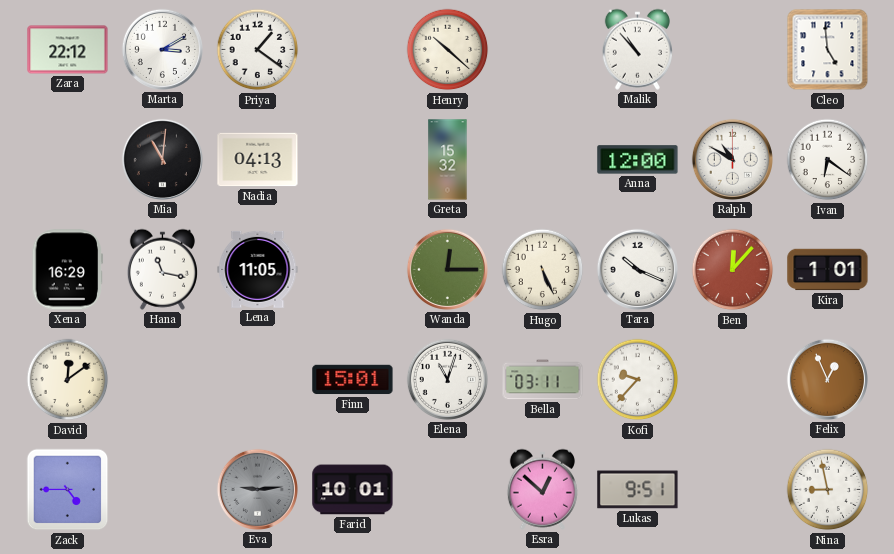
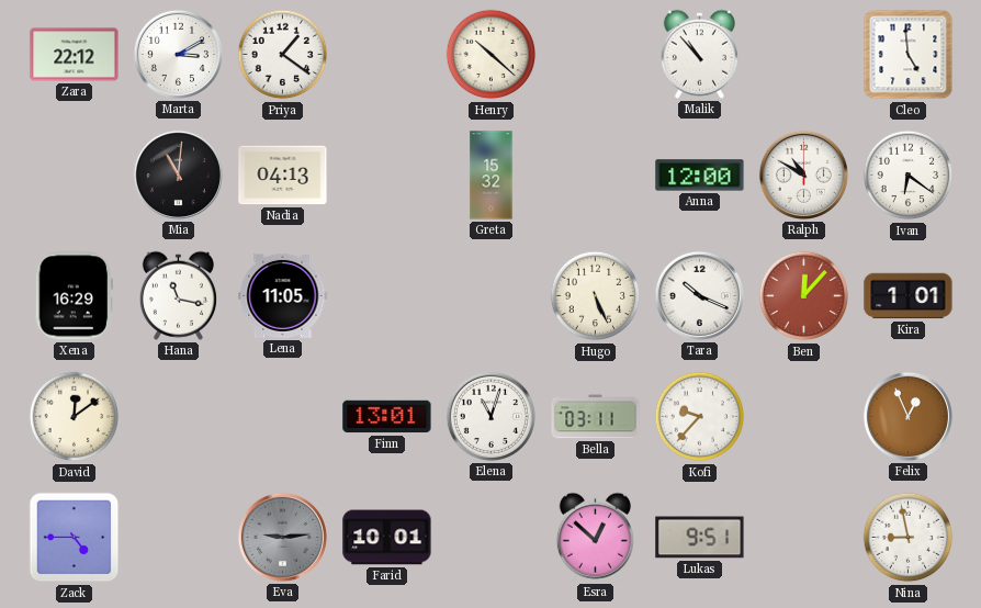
Wanda: 12:15 -> none
Finn: 15:01 -> 13:01
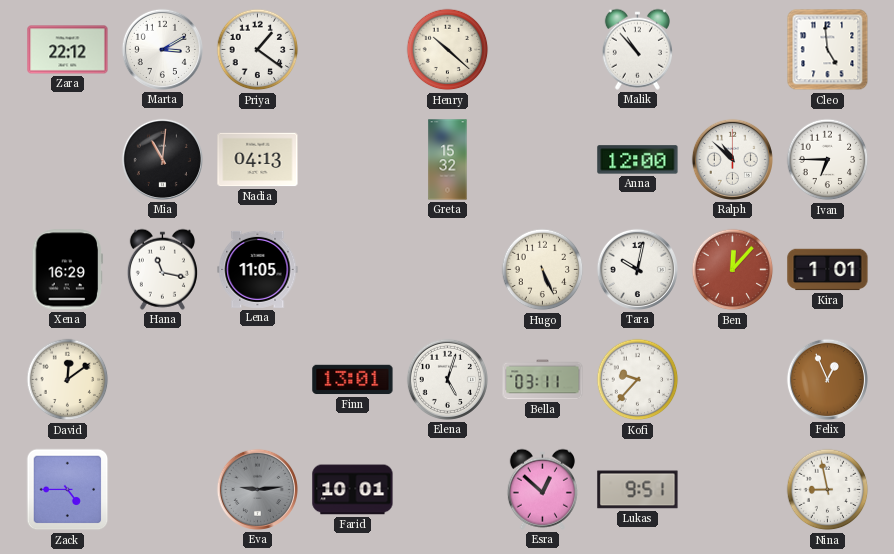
Ralph: 10:50 -> 10:52
Ivan: 6:21 -> 6:45
Tara: 10:19 -> 10:02
Elena: 11:03 -> 5:03
